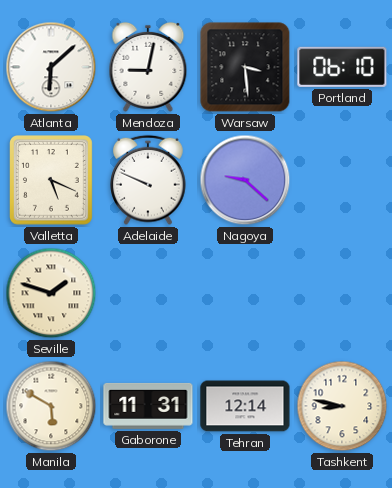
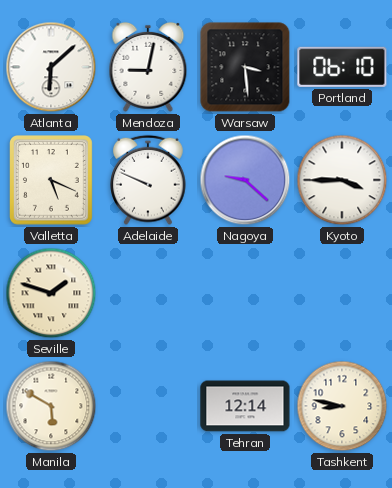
Kyoto: none -> 3:45
Gaborone: 11:31 -> none
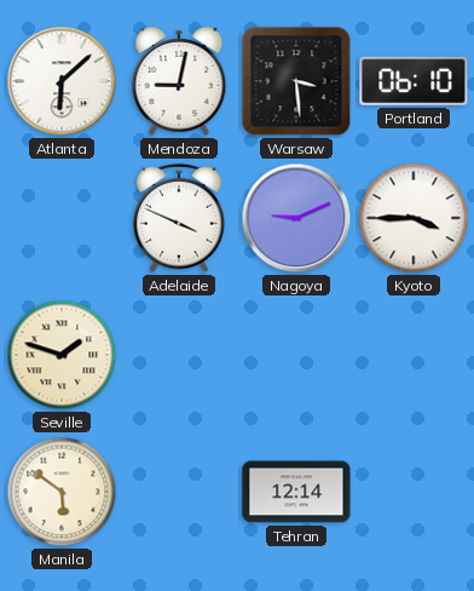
Valletta: 5:19 -> none
Adelaide: 9:49 -> 3:49
Nagoya: 9:22 -> 9:11
Manila: 5:50 -> 5:51
Tashkent: 8:47 -> none
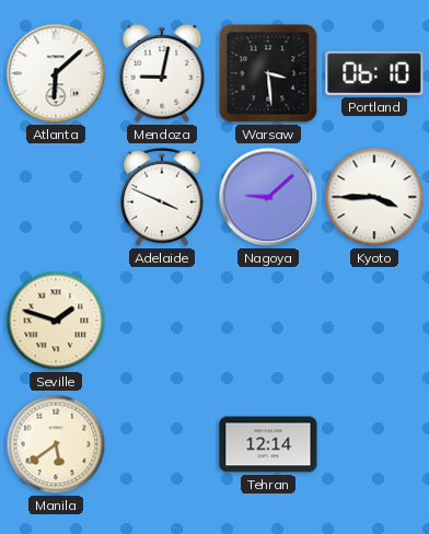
Nagoya: 9:11 -> 9:08
Manila: 5:51 -> 5:39
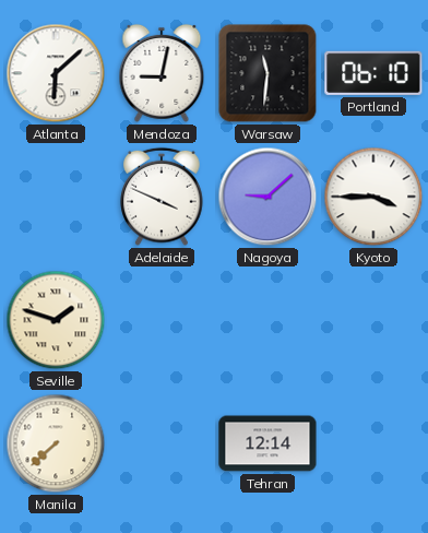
Warsaw: 3:29 -> 11:31
Manila: 5:39 -> 7:38
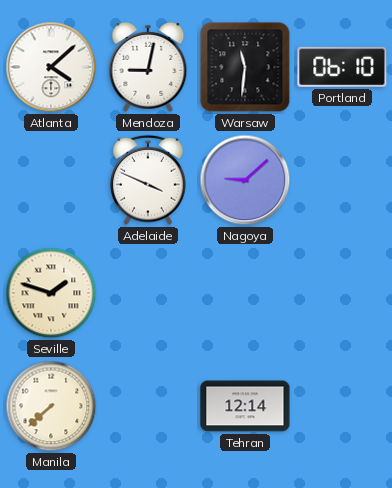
Atlanta: 6:08 -> 4:08
Kyoto: 3:45 -> none
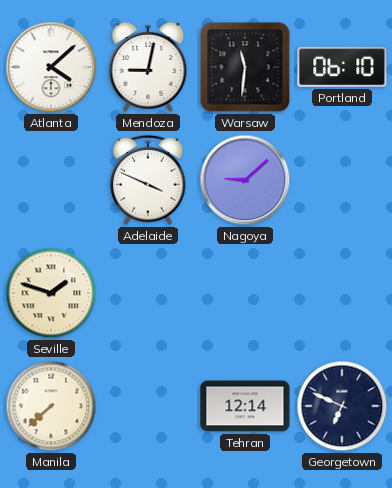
Georgetown: none -> 6:49
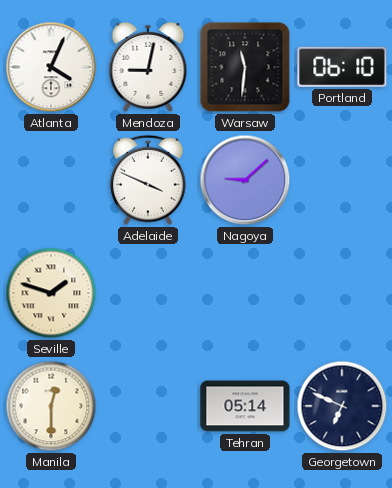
Atlanta: 4:08 -> 4:04
Manila: 7:38 -> 12:30
Tehran: 12:14 -> 05:14
